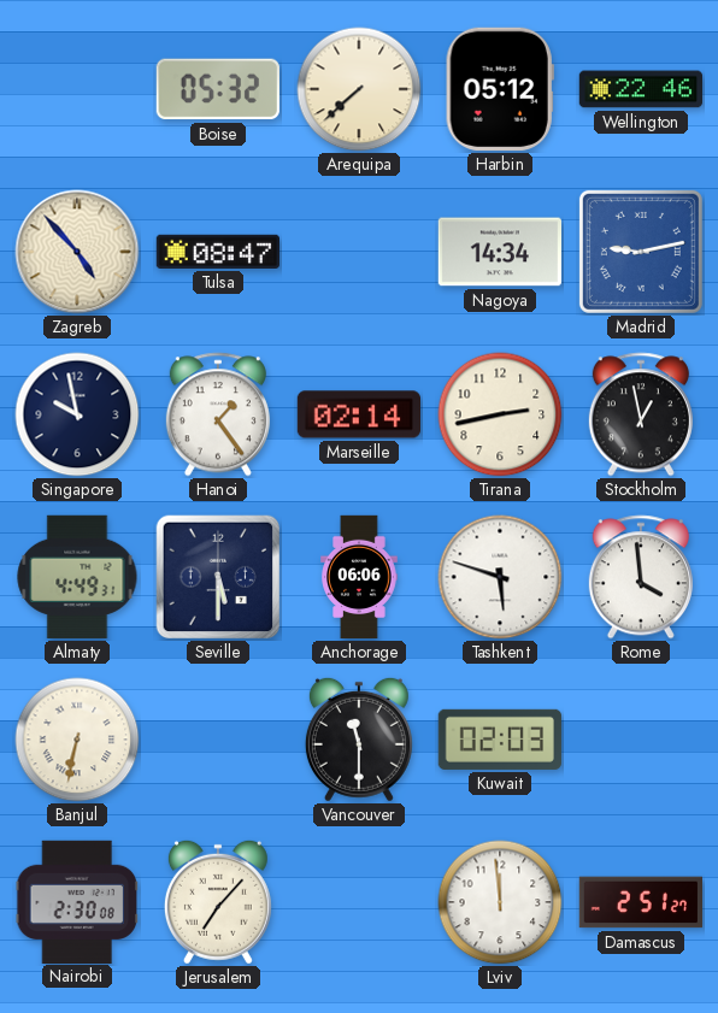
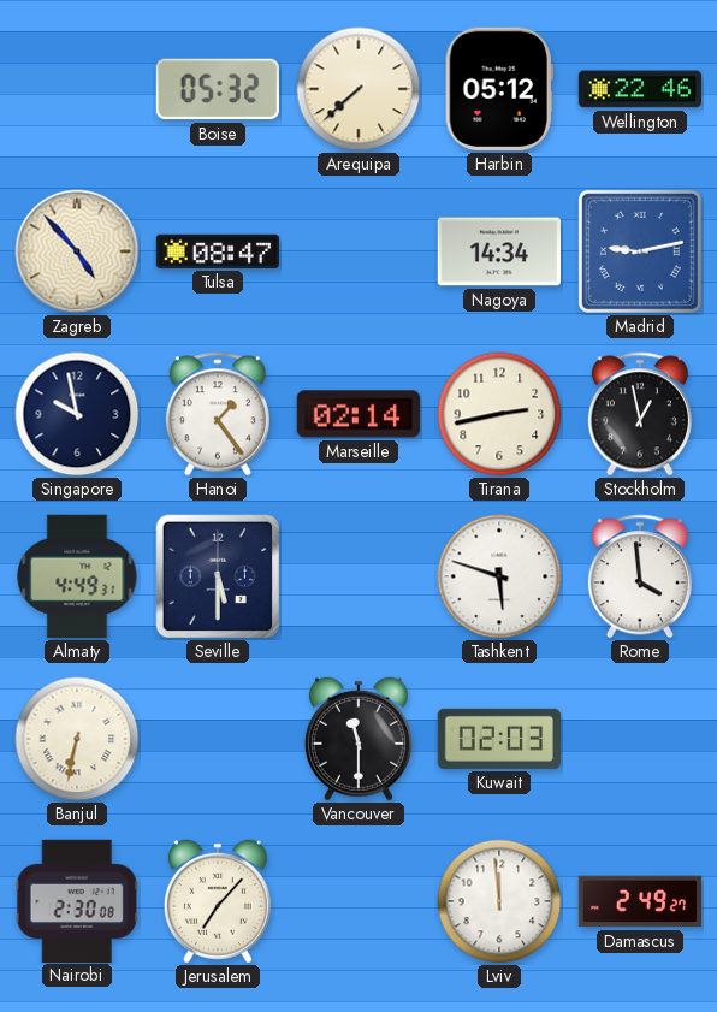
Anchorage: 06:06 -> none
Damascus: 2:51 -> 2:49
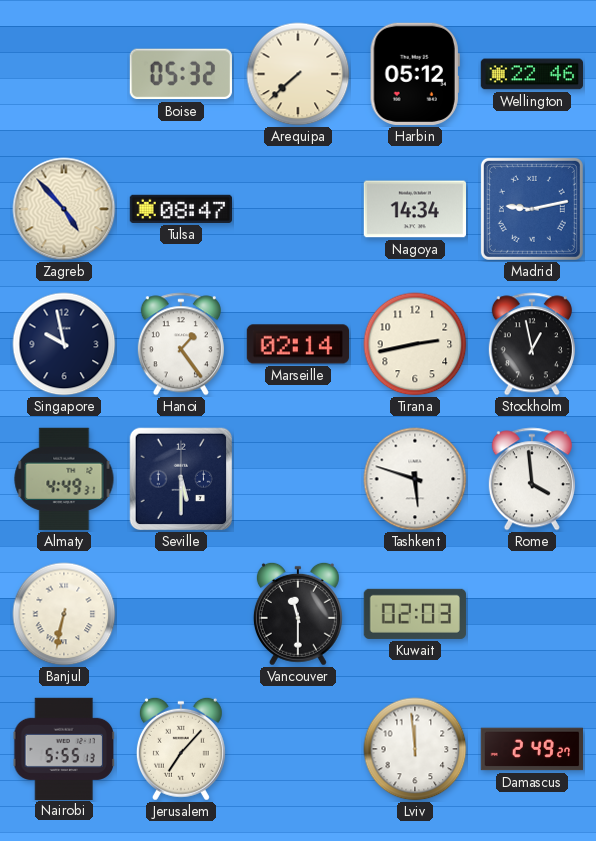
Nairobi: 2:30 -> 5:55
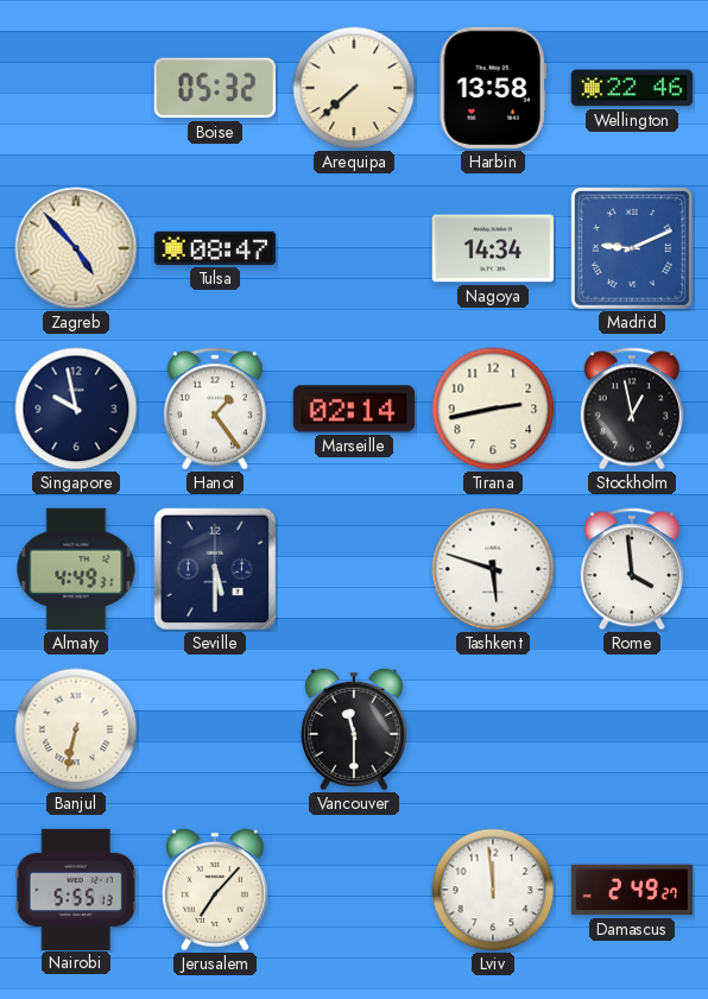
Harbin: 05:12 -> 13:58
Madrid: 9:13 -> 9:11
Kuwait: 02:03 -> none
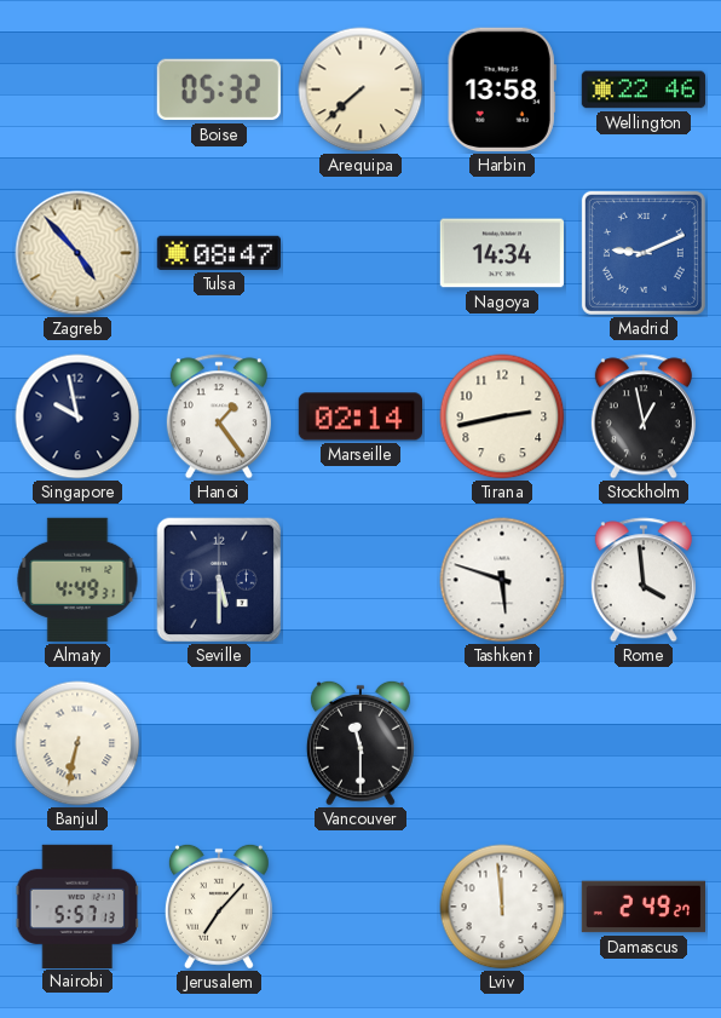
Nairobi: 5:55 -> 5:57
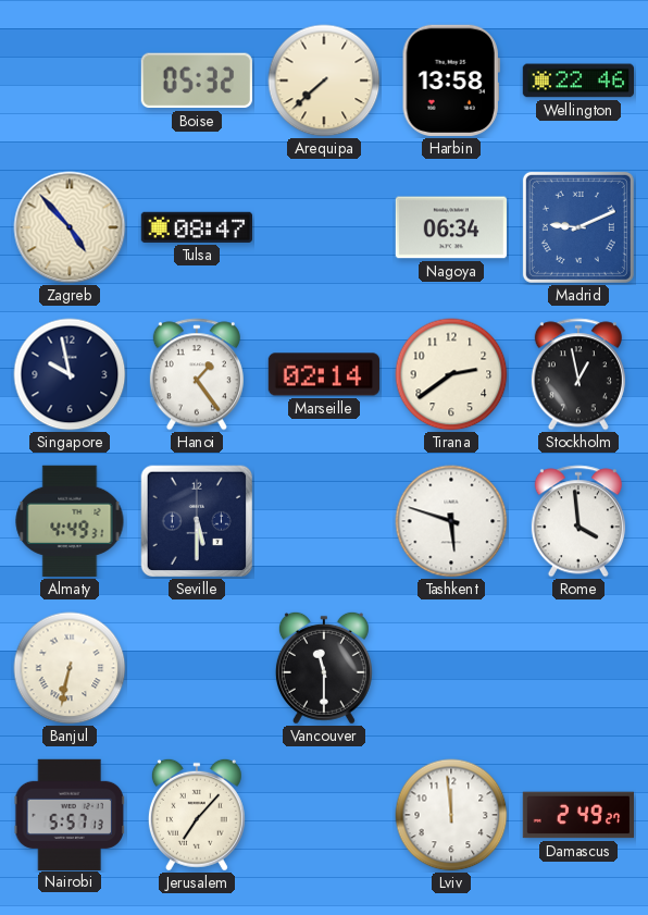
Nagoya: 14:34 -> 06:34
Tirana: 2:43 -> 2:39
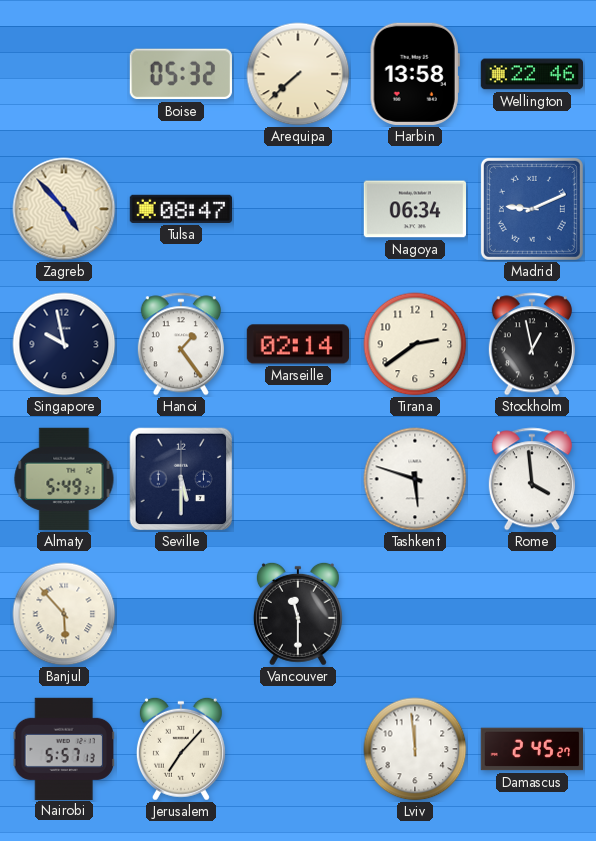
Almaty: 4:49 -> 5:49
Banjul: 6:32 -> 5:53
Damascus: 2:49 -> 2:45
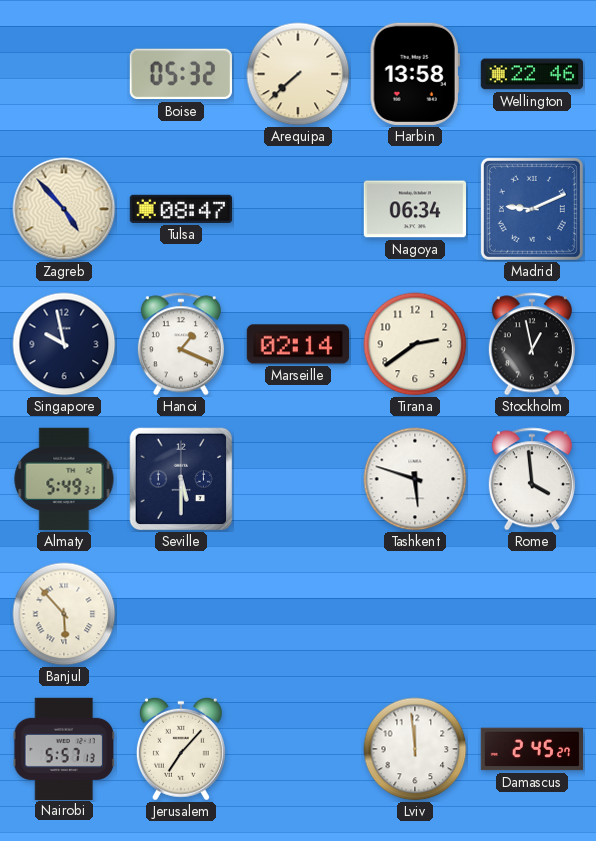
Hanoi: 1:24 -> 1:19
Vancouver: 11:30 -> none
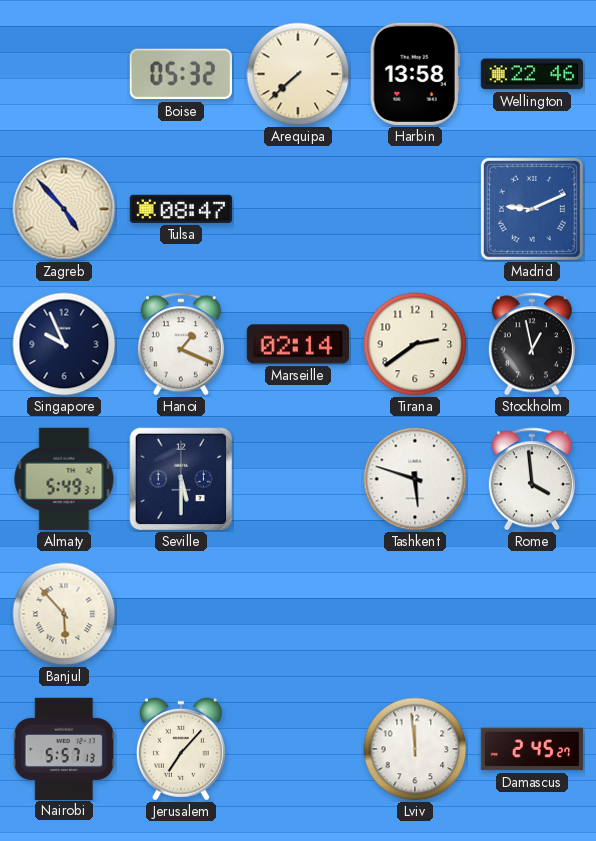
Nagoya: 06:34 -> none
Singapore: 9:58 -> 9:56
